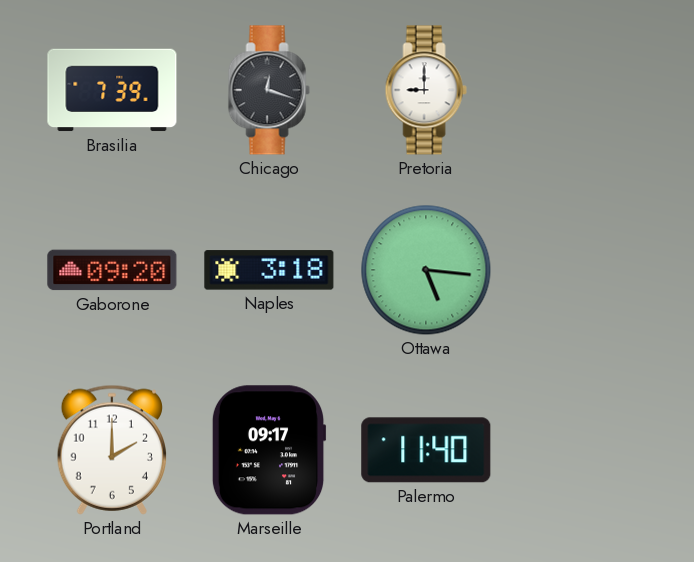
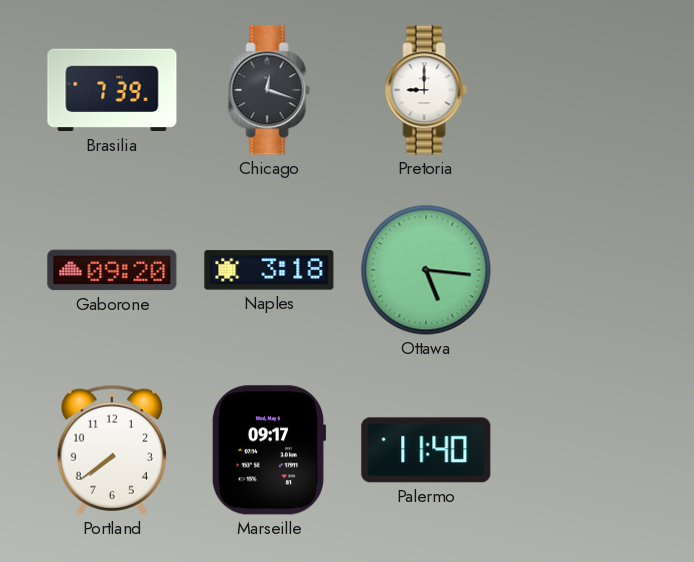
Portland: 2:00 -> 7:39
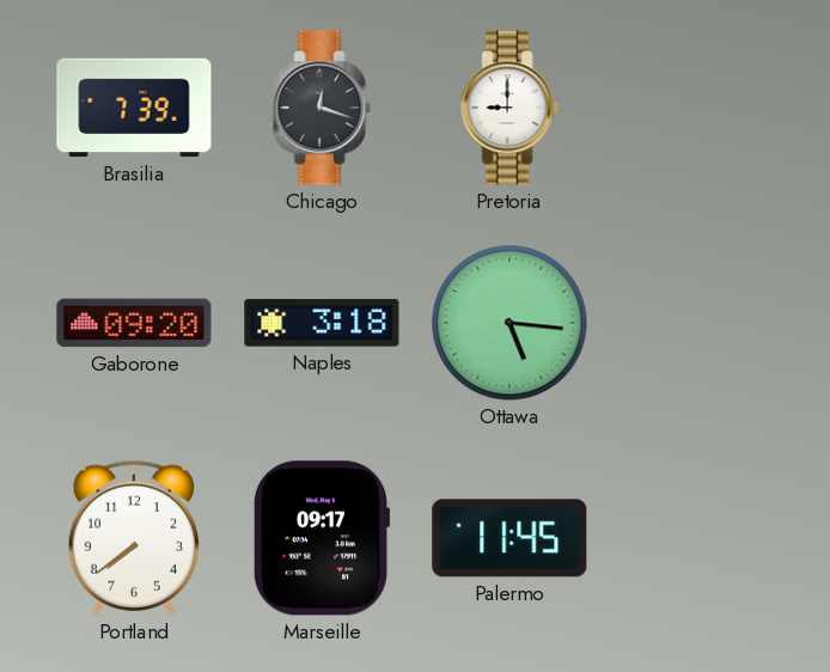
Palermo: 11:40 -> 11:45
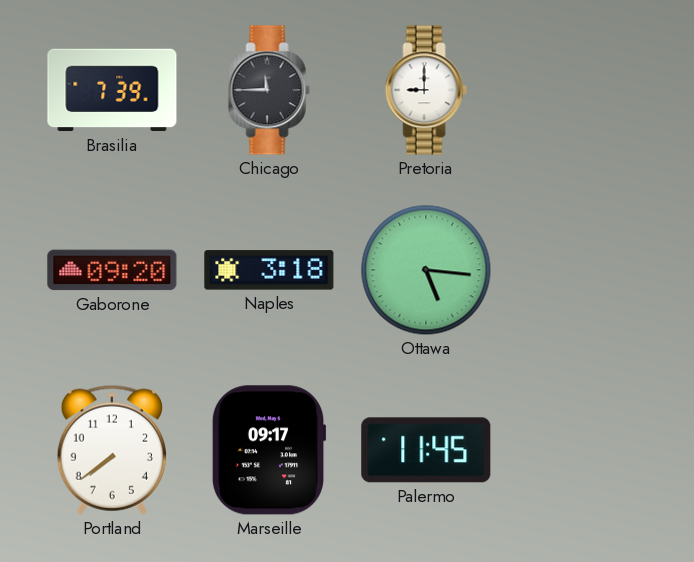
Chicago: 12:18 -> 11:45
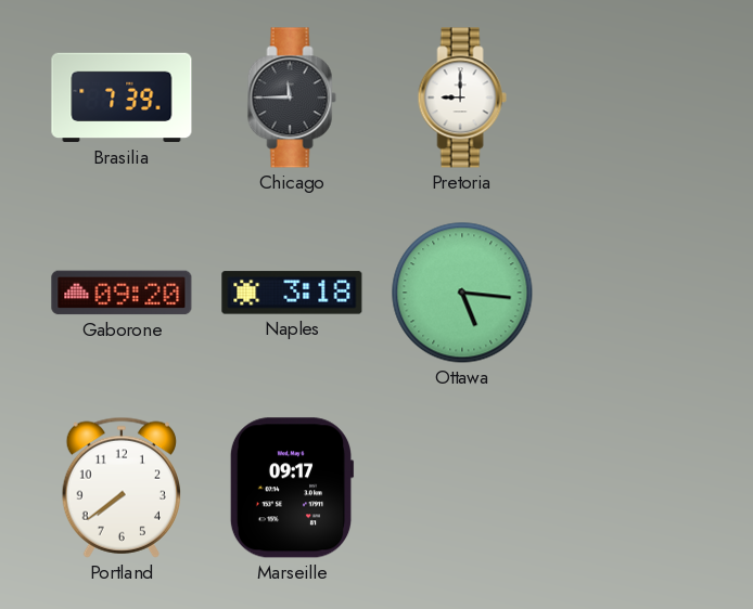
Palermo: 11:45 -> none
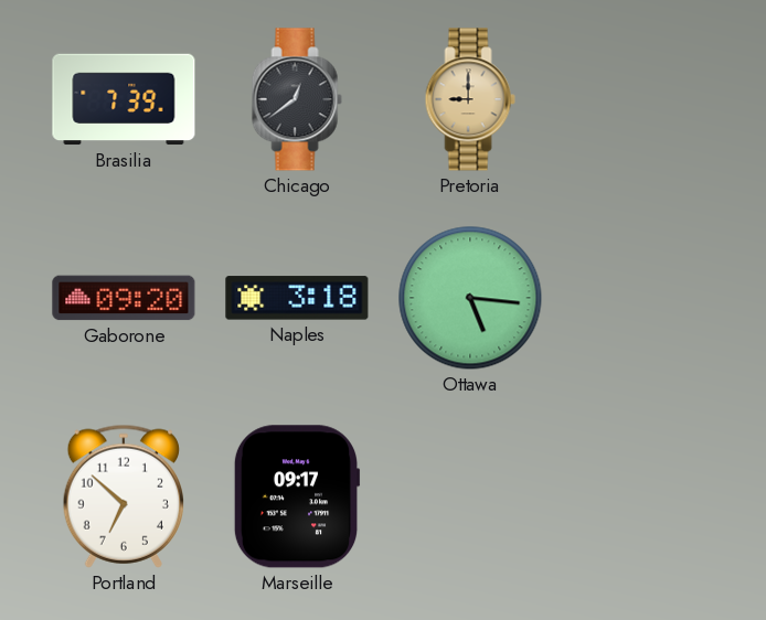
Chicago: 11:45 -> 12:39
Pretoria dial: white -> champagne
Portland: 7:39 -> 6:52
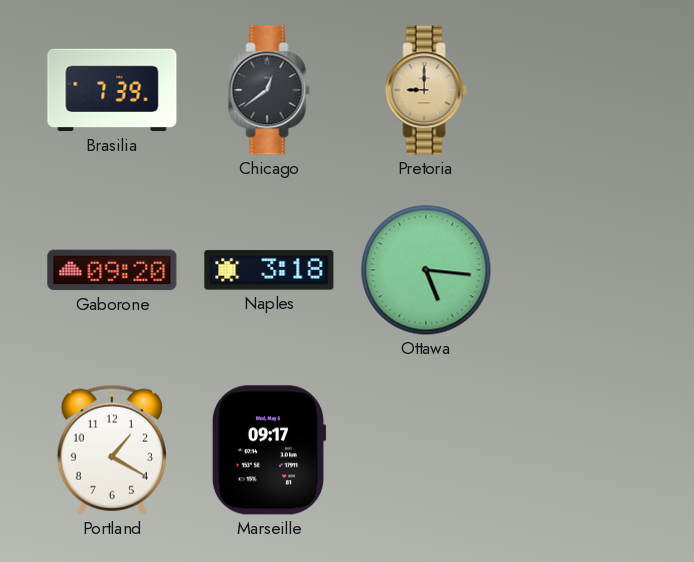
Portland: 6:52 -> 1:20
